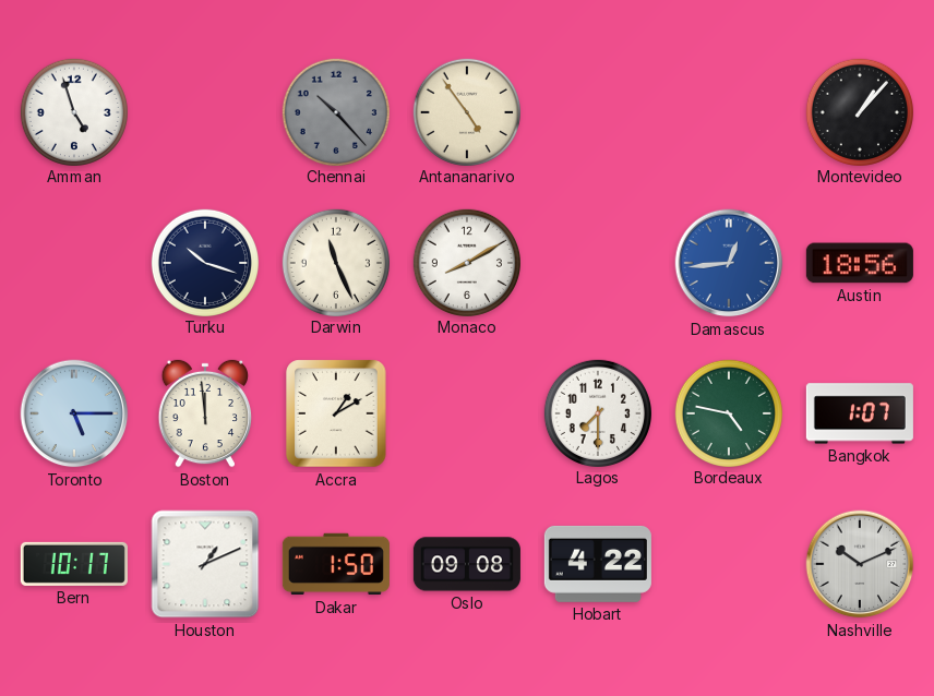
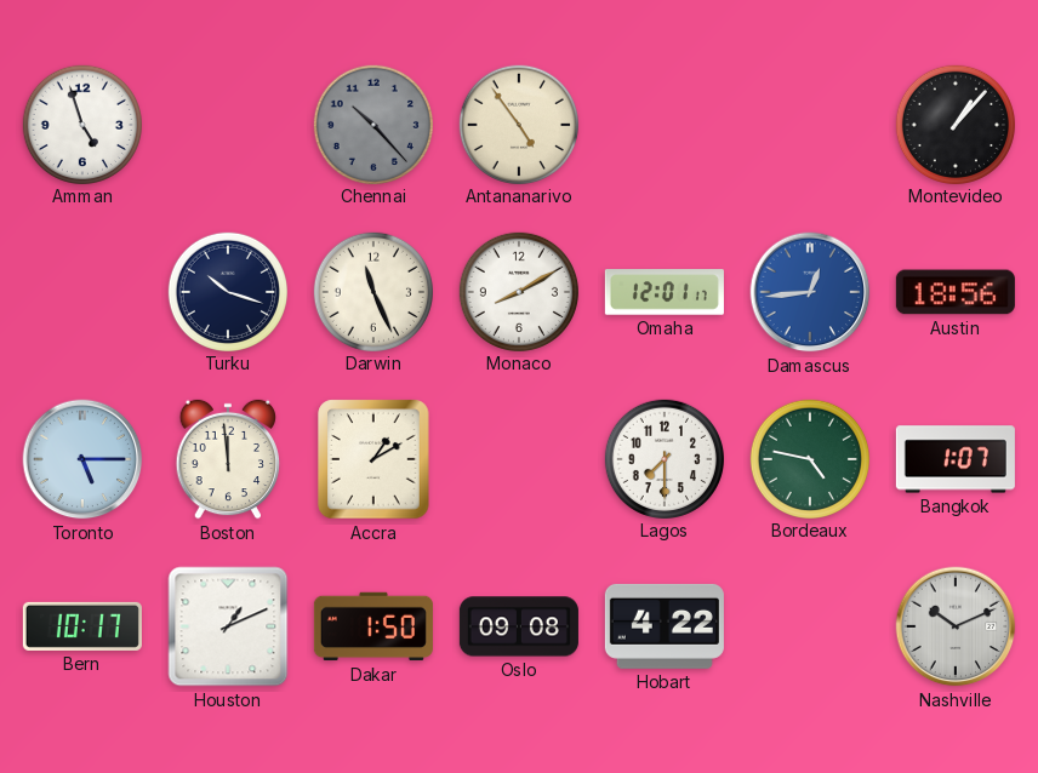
Omaha: none -> 12:01
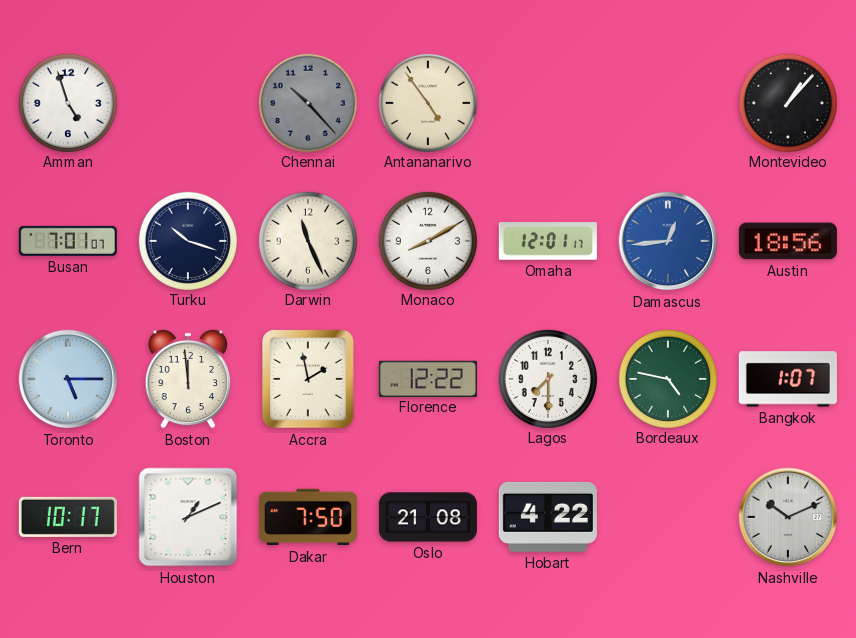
Busan: none -> 7:01
Accra: 1:10 -> 1:58
Florence: none -> 12:22
Dakar: 1:50 -> 7:50
Oslo: 09:08 -> 21:08
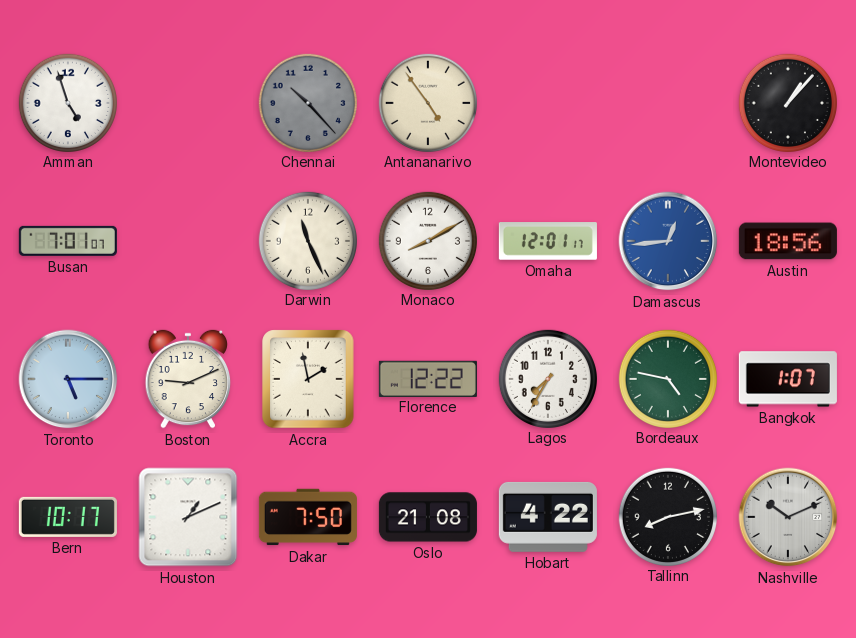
Turku: 10:18 -> none
Boston: 11:59 -> 9:11
Lagos: 7:30 -> 7:35
Tallinn: none -> 8:13
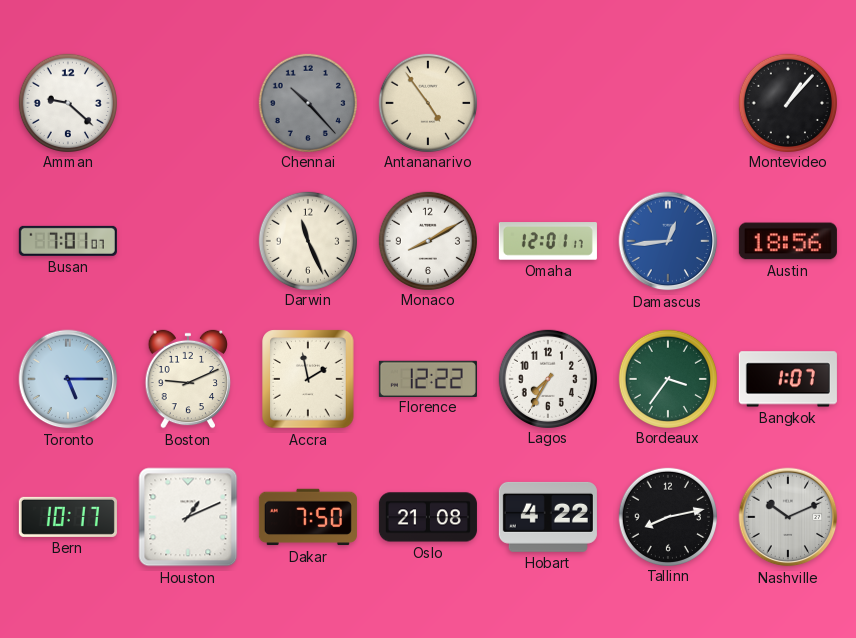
Amman: 4:57 -> 9:22
Bordeaux: 4:47 -> 3:36
